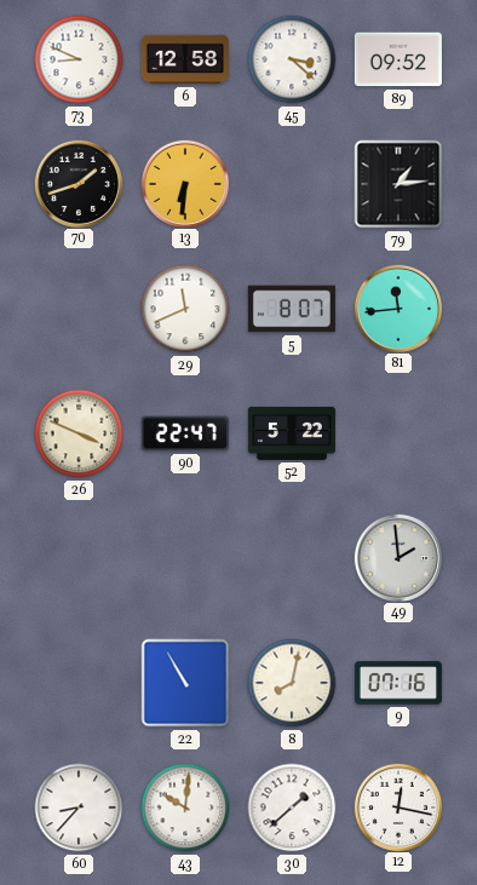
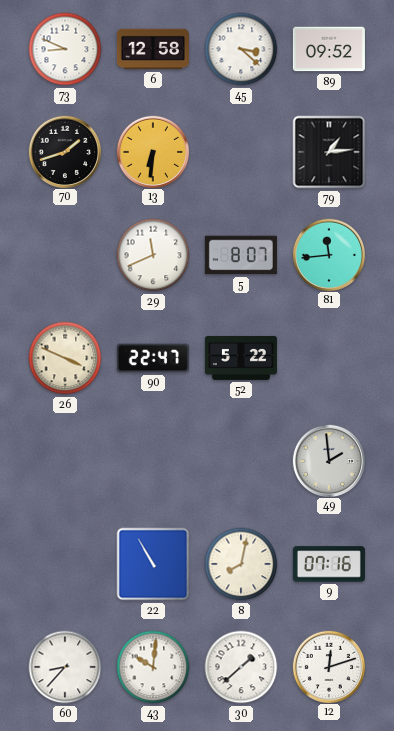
12: 12:17 -> 12:12
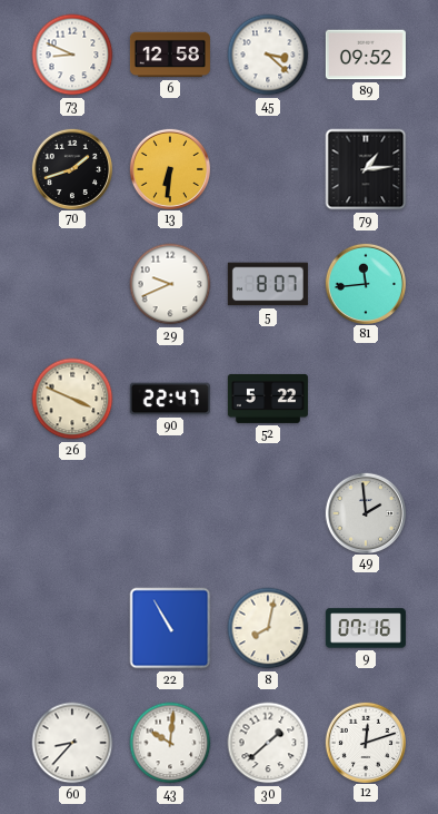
29: 11:41 -> 9:41
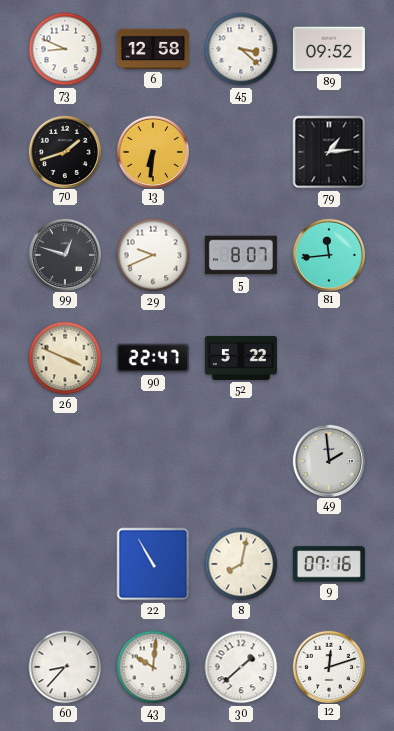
99: none -> 12:48
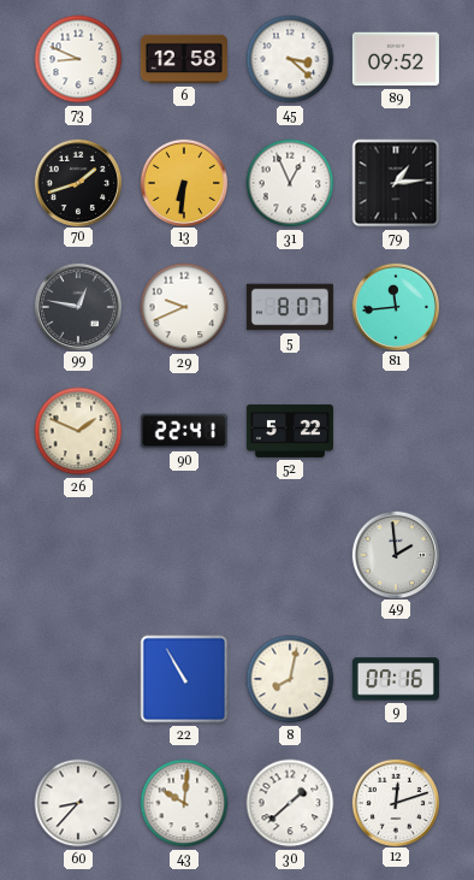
31: none -> 12:56
99: 12:48 -> 12:47
26: 3:49 -> 1:49
90: 22:47 -> 22:41
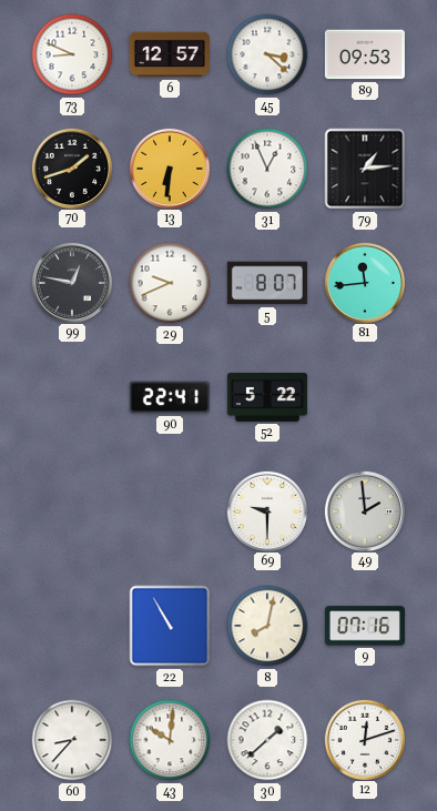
6: 12:58 -> 12:57
89: 09:52 -> 09:53
26: 1:49 -> none
69: none -> 9:30
